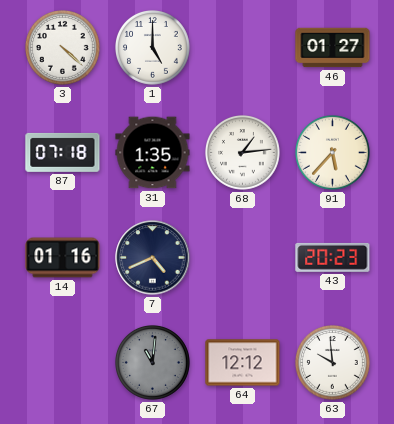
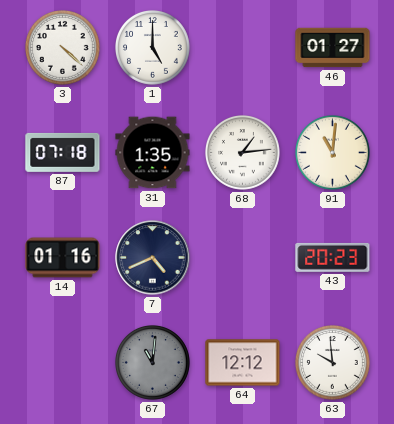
91: 5:37 -> 11:01
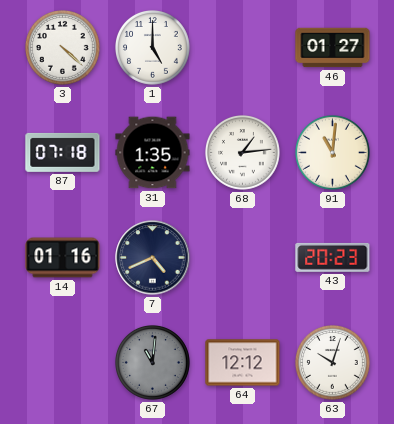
63: 9:59 -> 10:03
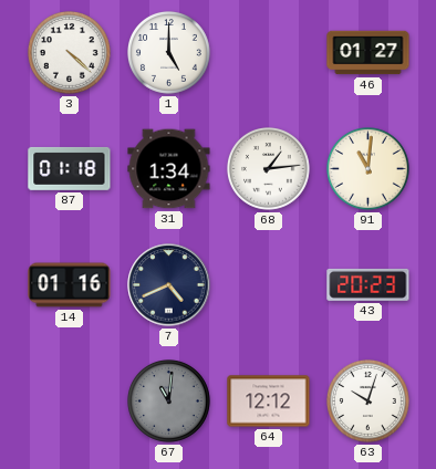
87: 07:18 -> 01:18
31: 1:35 -> 1:34
